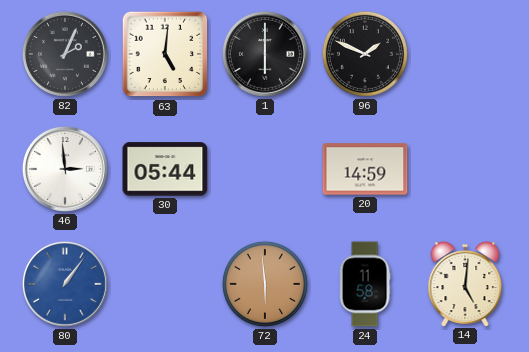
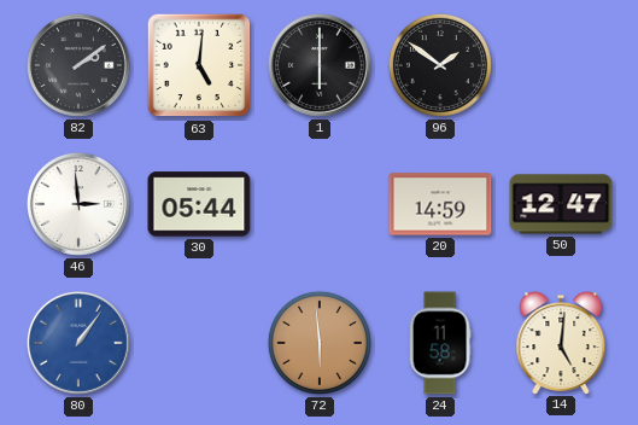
82: 2:04 -> 2:09
96: 1:49 -> 1:51
50: none -> 12:47
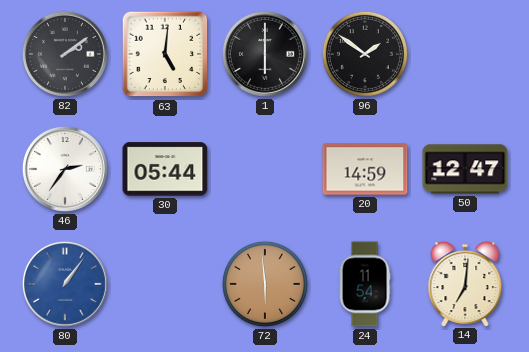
46: 2:59 -> 2:36
24: 11:58 -> 11:54
14: 5:01 -> 7:01
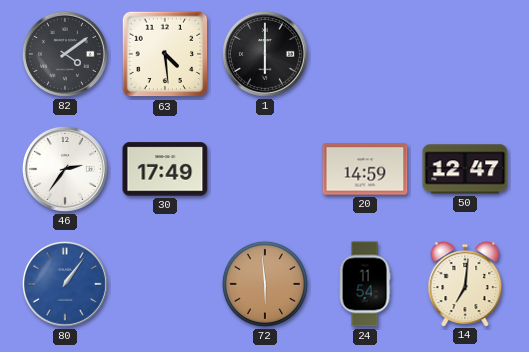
82: 2:09 -> 4:09
63: 5:01 -> 4:29
96: 1:51 -> none
30: 05:44 -> 17:49
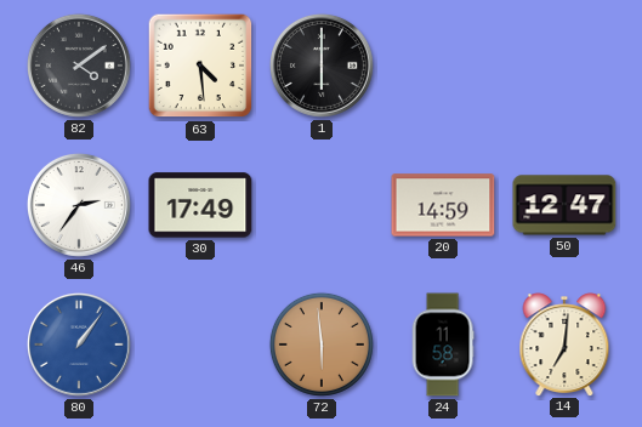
24: 11:54 -> 11:58
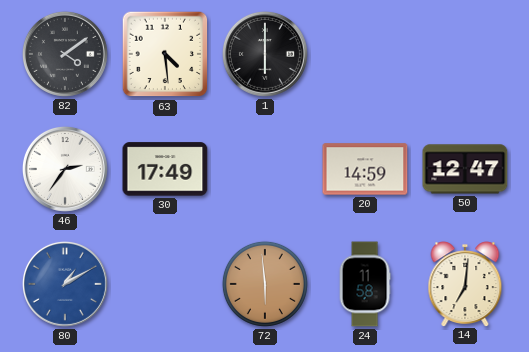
80: 1:06 -> 1:10
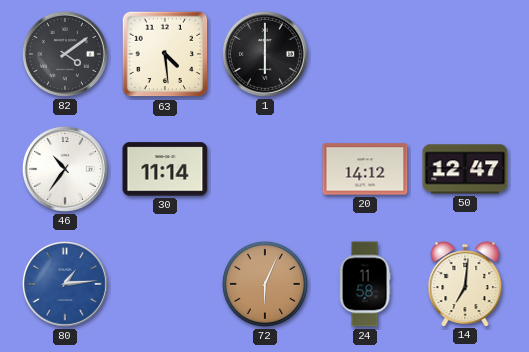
46: 2:36 -> 10:36
30: 17:49 -> 11:14
20: 14:59 -> 14:12
80: 1:10 -> 1:14
72: 5:59 -> 6:04
